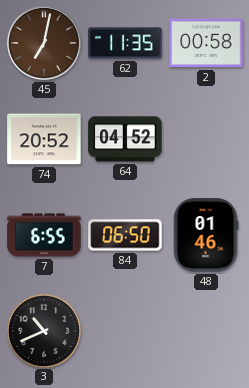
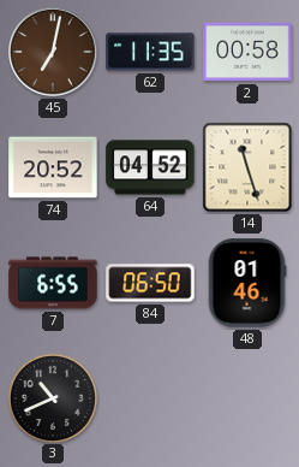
14: none -> 11:27
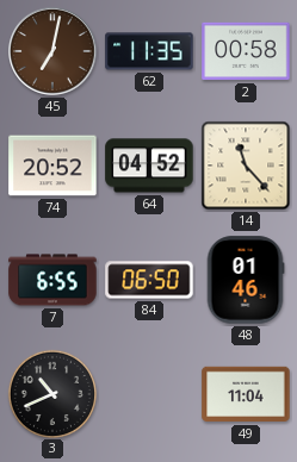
14: 11:27 -> 11:23
49: none -> 11:04
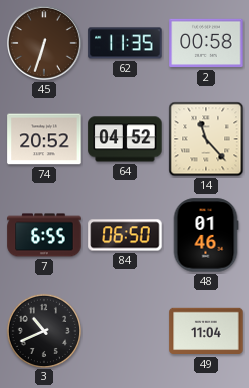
45: 7:02 -> 6:33
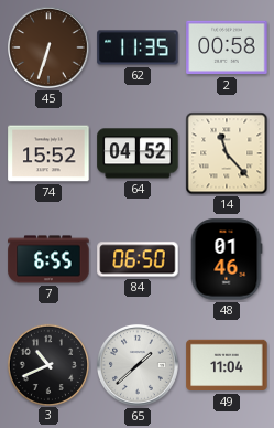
74: 20:52 -> 15:52
65: none -> 1:38
